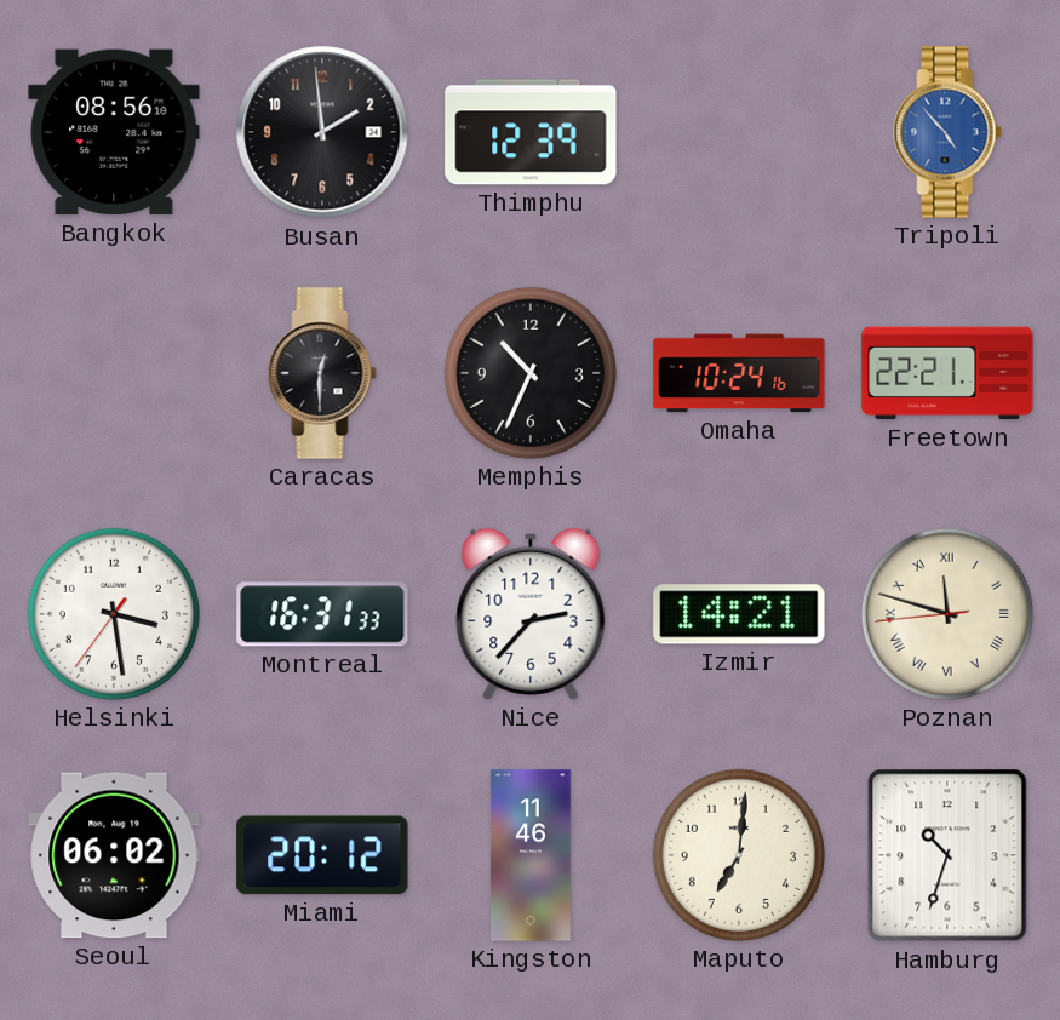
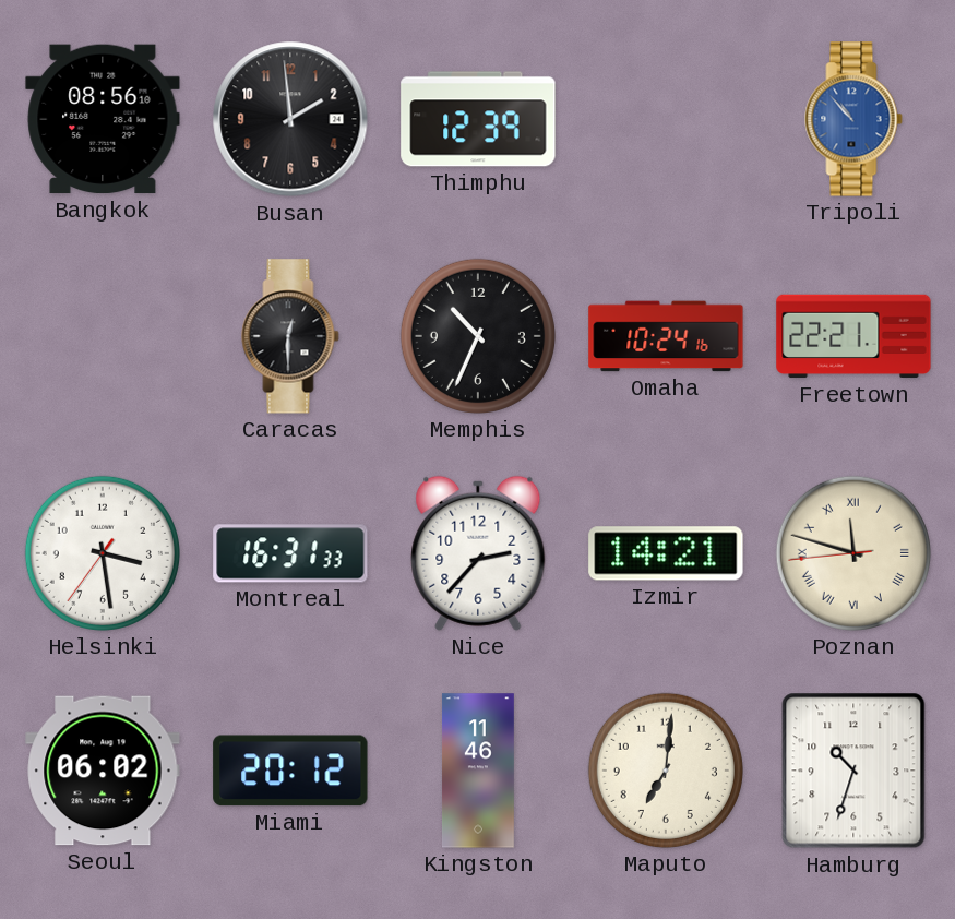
Tripoli: 4:53 -> 10:53
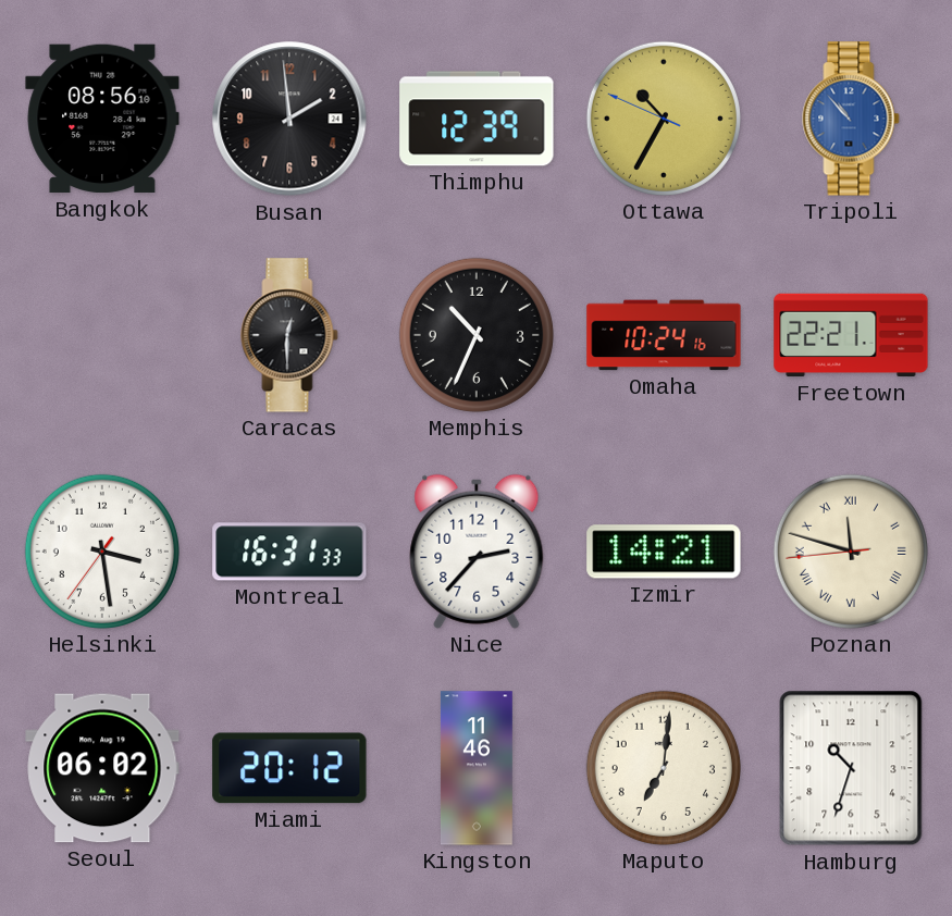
Ottawa: none -> 10:34
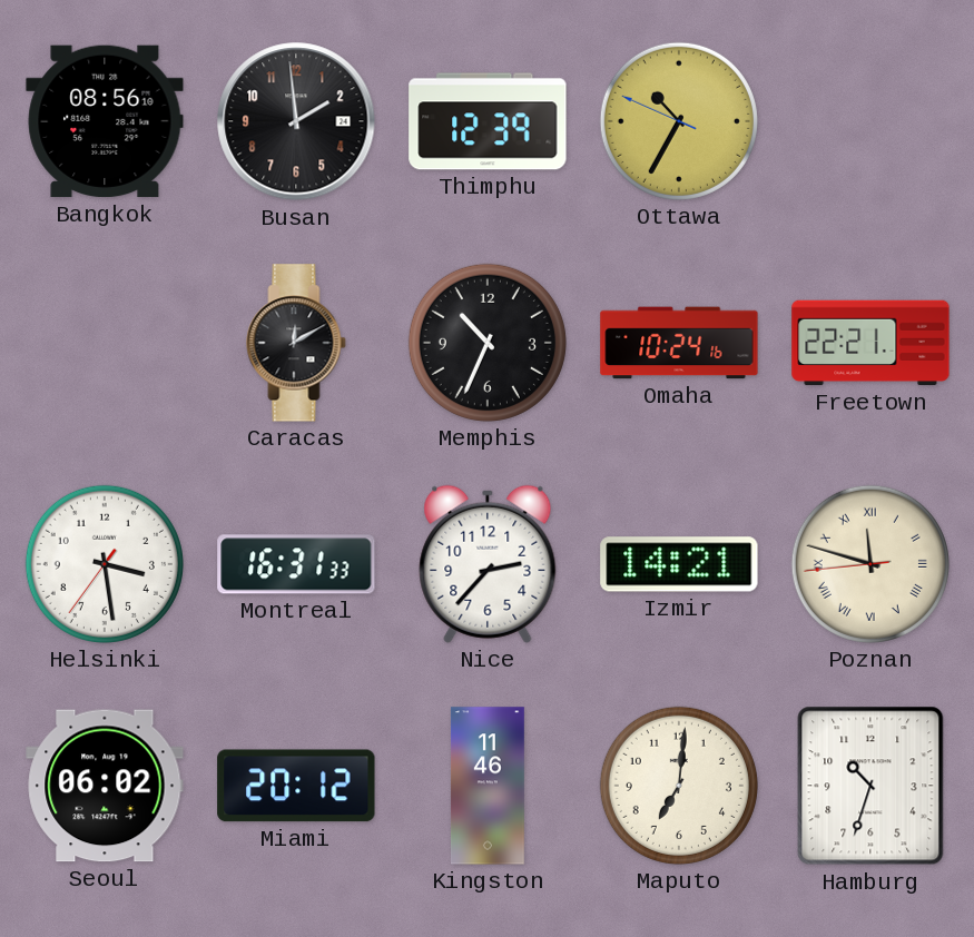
Tripoli: 10:53 -> none
Caracas: 12:30 -> 12:10
